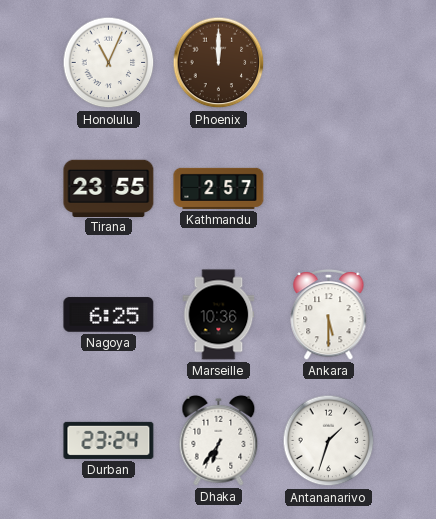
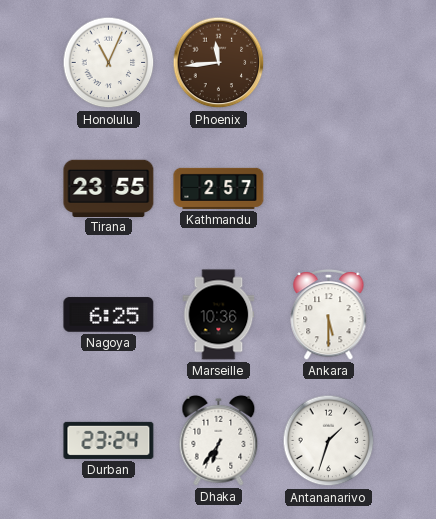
Phoenix: 12:00 -> 11:44
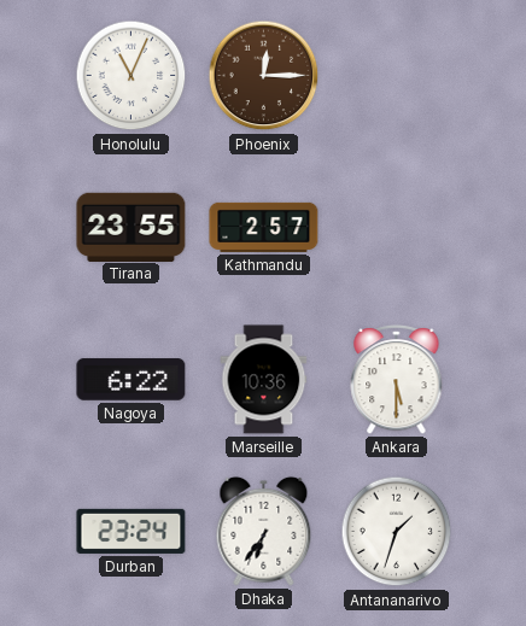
Phoenix: 11:44 -> 12:15
Nagoya: 6:25 -> 6:22
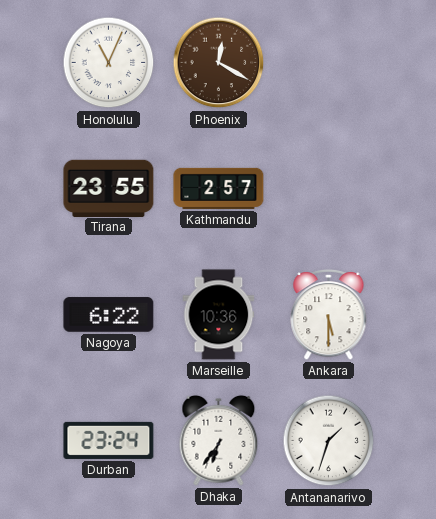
Phoenix: 12:15 -> 12:20
